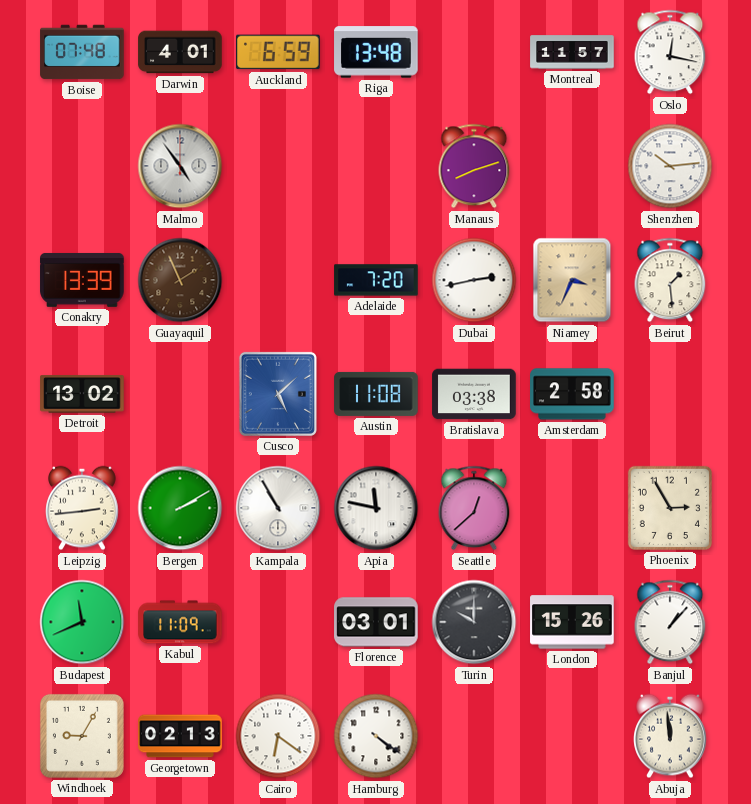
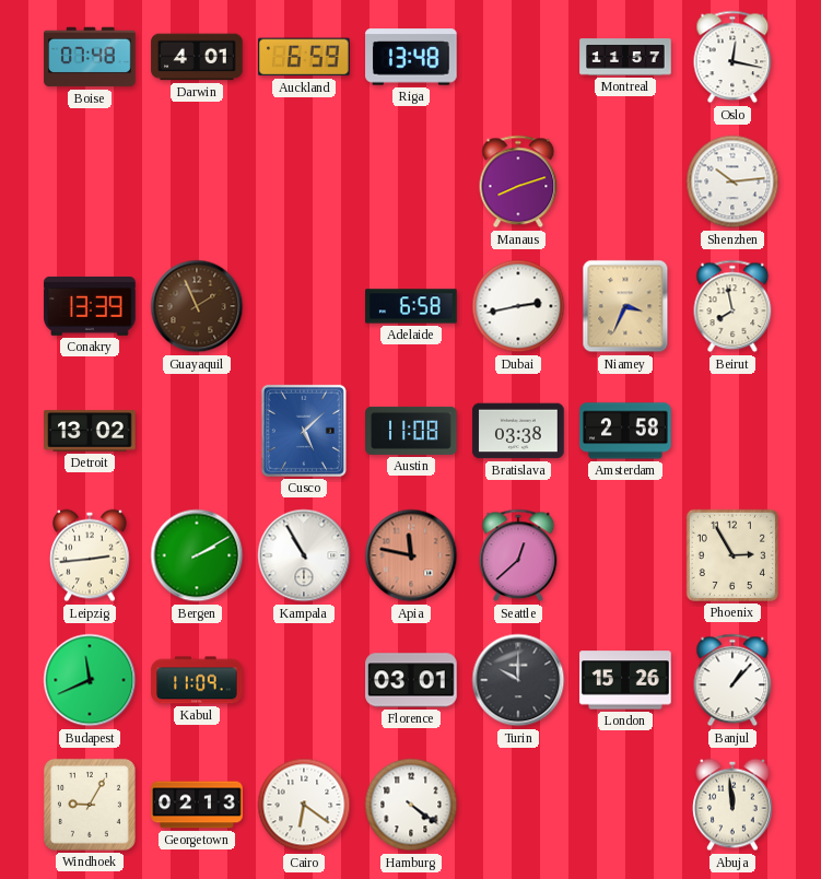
Malmo: 4:54 -> none
Adelaide: 7:20 -> 6:58
Beirut: 1:29 -> 7:58
Apia dial: white -> salmon
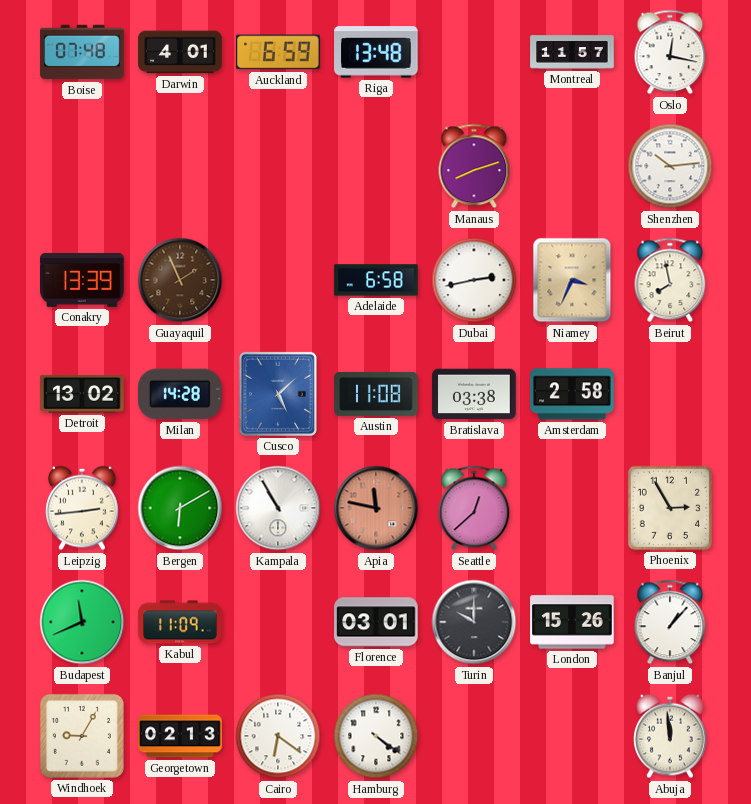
Milan: none -> 14:28
Bergen: 2:10 -> 6:10
